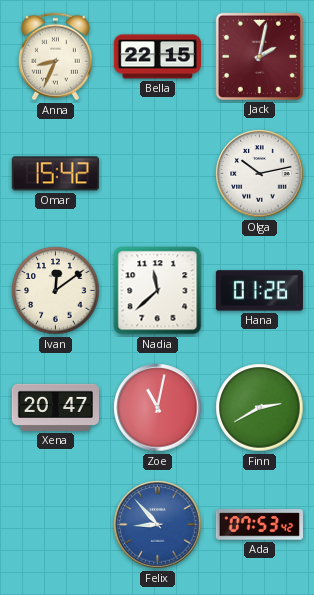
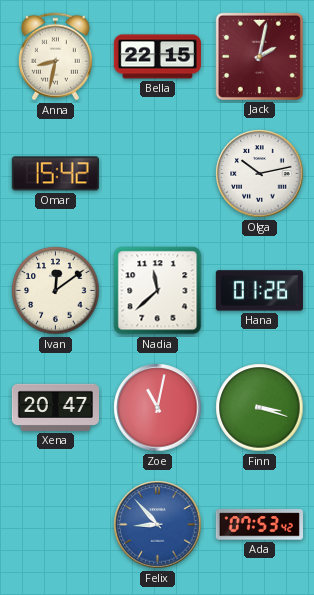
Anna: 8:34 -> 8:32
Finn: 2:40 -> 3:18
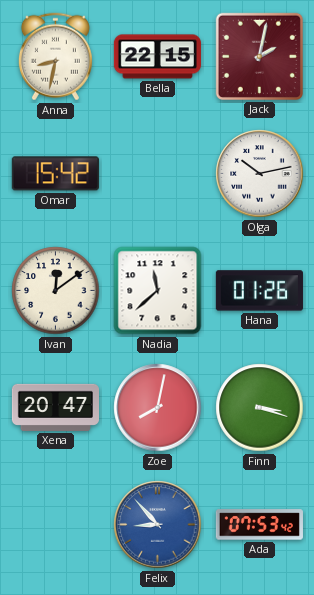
Zoe: 11:02 -> 8:02
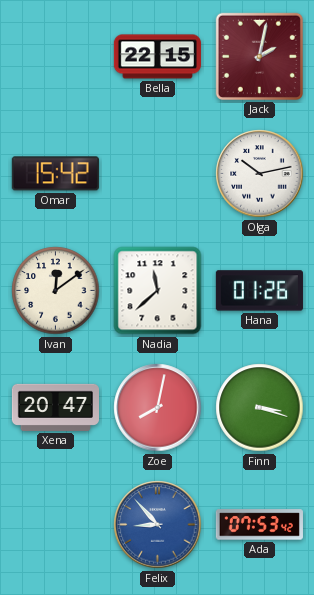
Anna: 8:32 -> none
